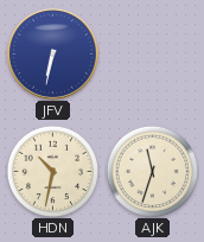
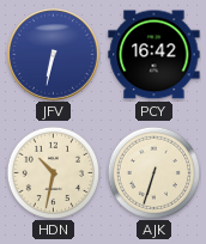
PCY: none -> 16:42
AJK: 11:33 -> 6:33
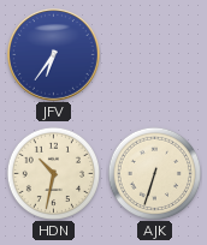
JFV: 6:32 -> 6:36
PCY: 16:42 -> none
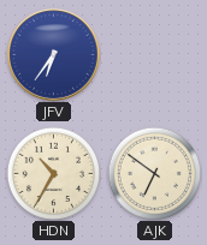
HDN: 10:32 -> 10:35
AJK: 6:33 -> 6:51
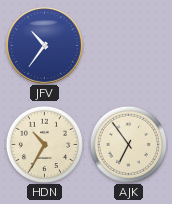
JFV: 6:36 -> 10:36
AJK: 6:51 -> 6:54
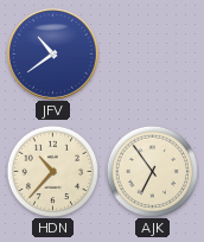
JFV: 10:36 -> 10:39
HDN: 10:35 -> 10:37
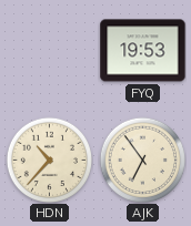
JFV: 10:39 -> none
FYQ: none -> 19:53
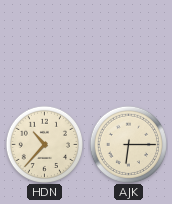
FYQ: 19:53 -> none
AJK: 6:54 -> 6:15
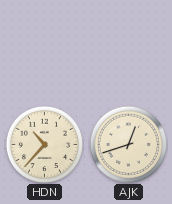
AJK: 6:15 -> 12:42
